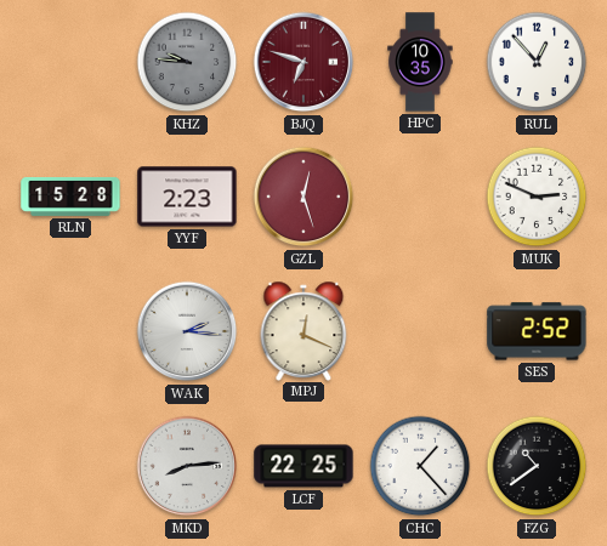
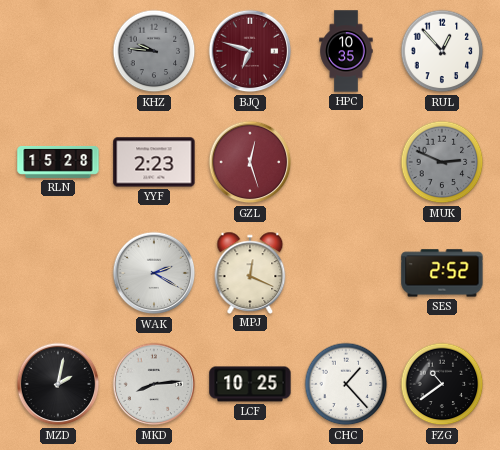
MUK dial: white -> grey
WAK: 2:16 -> 2:20
MZD: none -> 2:02
LCF: 22:25 -> 10:25
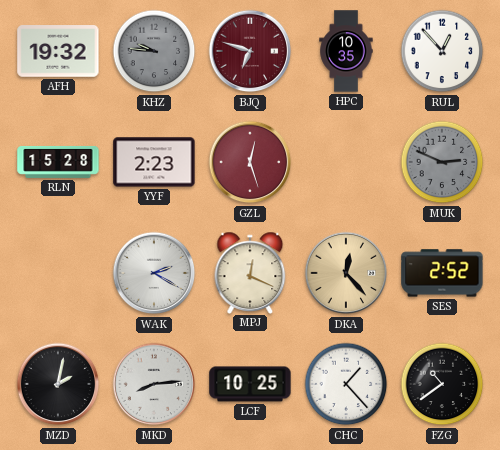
AFH: none -> 19:32
DKA: none -> 12:23
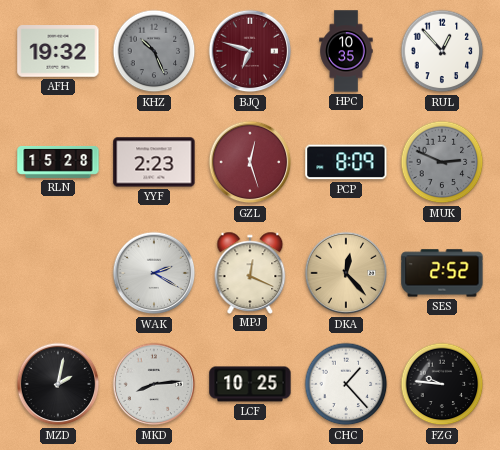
KHZ: 9:46 -> 10:26
PCP: none -> 8:09
FZG: 10:39 -> 9:46
